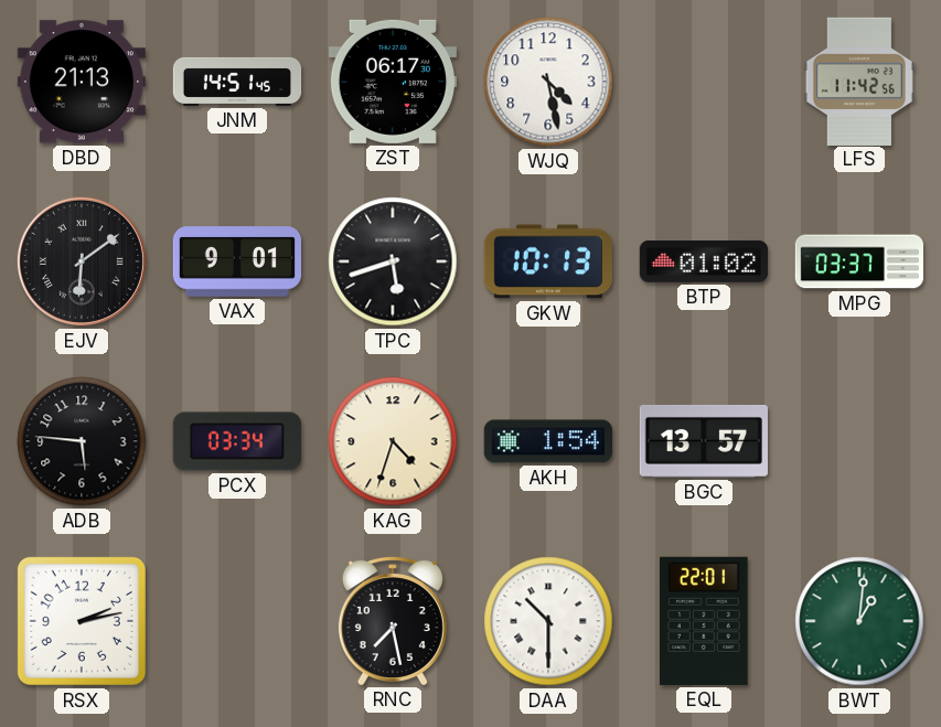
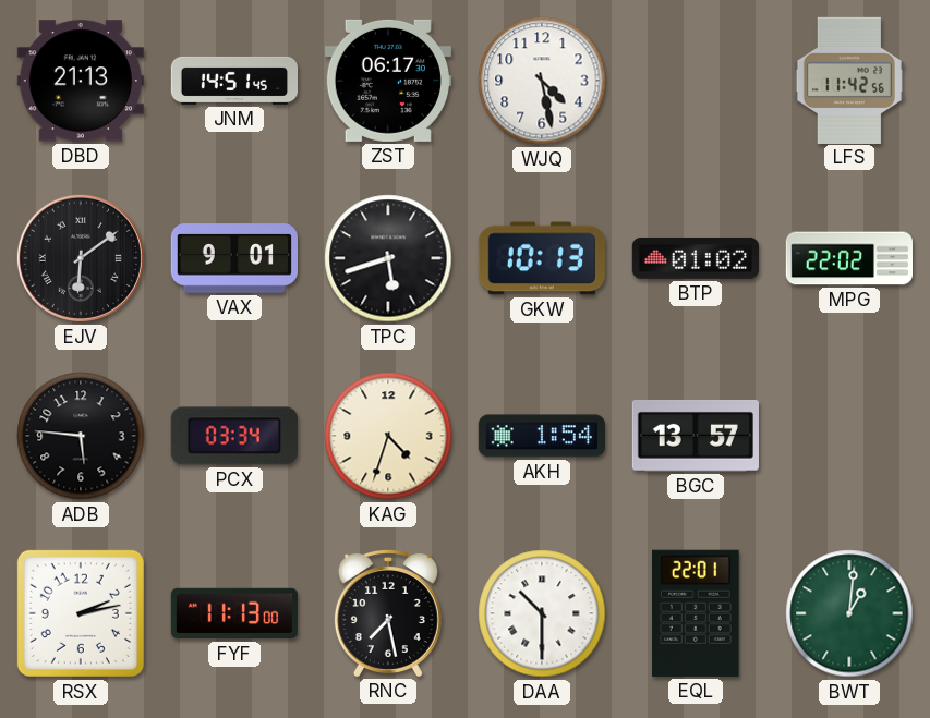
MPG: 03:37 -> 22:02
FYF: none -> 11:13
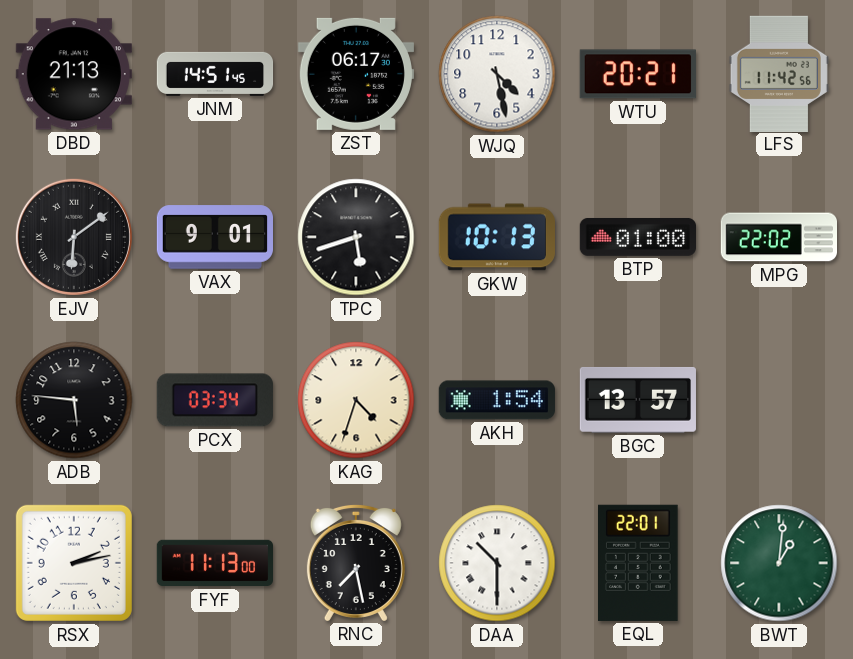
WTU: none -> 20:21
BTP: 01:02 -> 01:00
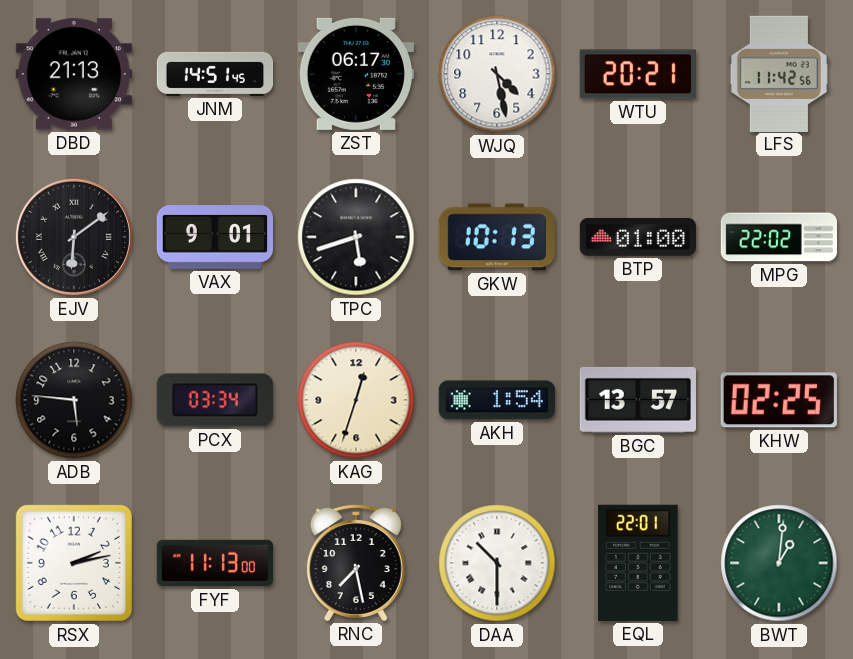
KAG: 4:33 -> 12:33
KHW: none -> 02:25
